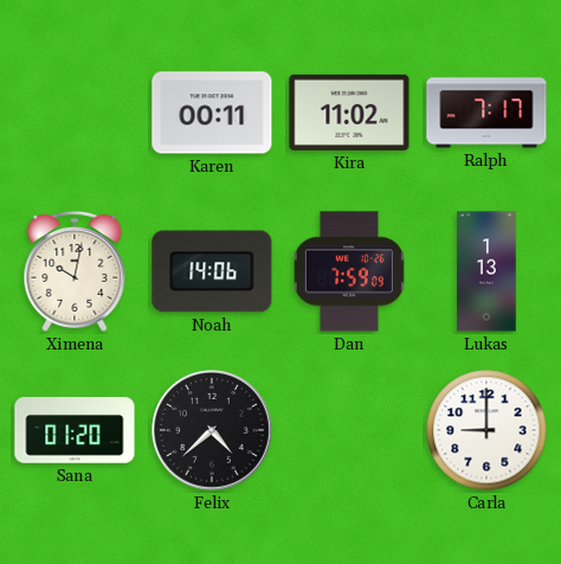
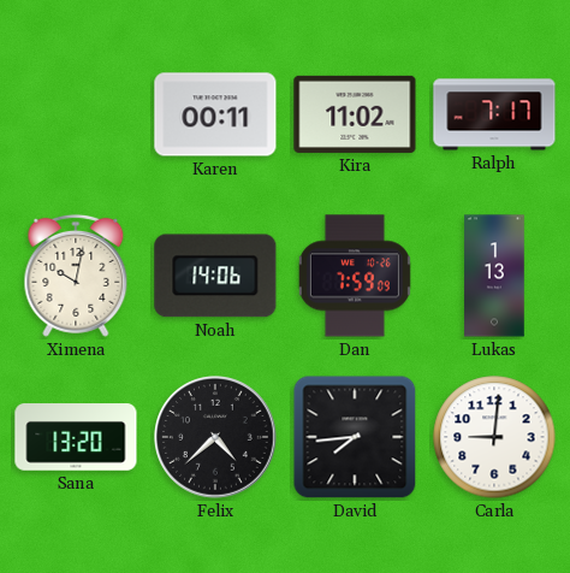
Sana: 01:20 -> 13:20
David: none -> 7:44
Carla: 9:00 -> 9:01
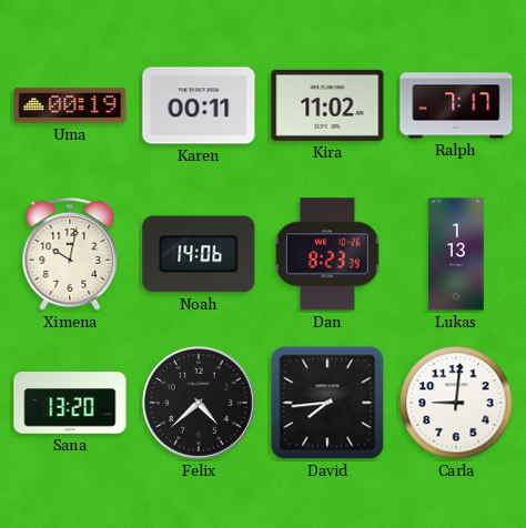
Uma: none -> 00:19
Dan: 7:59 -> 8:23
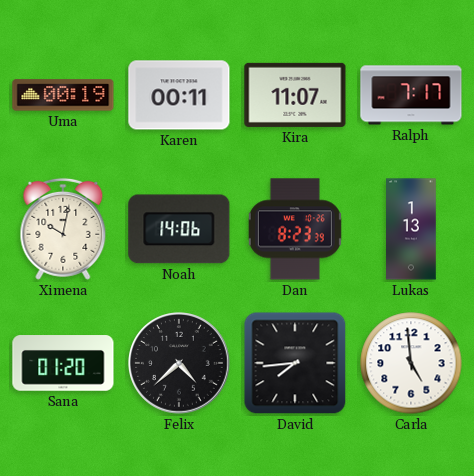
Kira: 11:02 -> 11:07
Sana: 13:20 -> 01:20
Carla: 9:01 -> 4:59
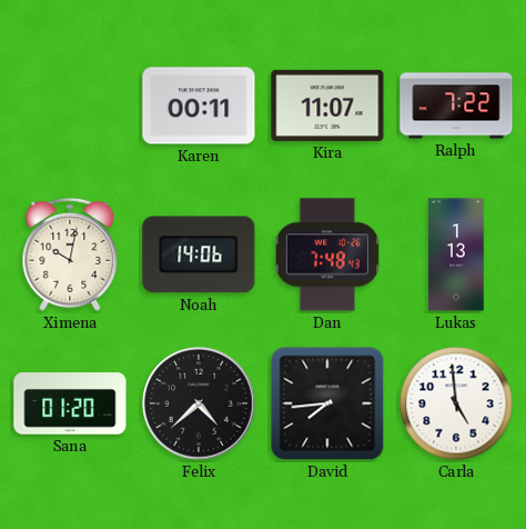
Uma: 00:19 -> none
Ralph: 7:17 -> 7:22
Dan: 8:23 -> 7:48
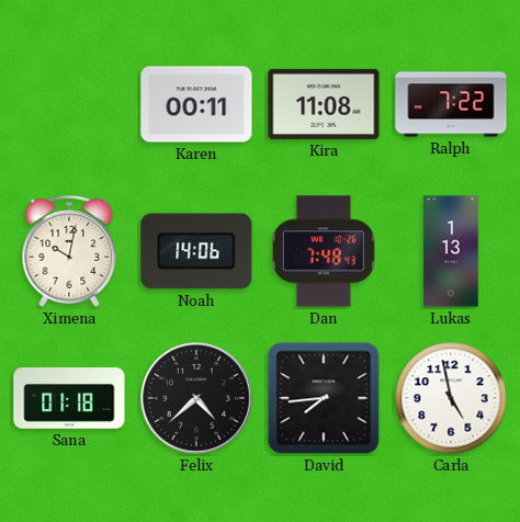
Kira: 11:07 -> 11:08
Sana: 01:20 -> 01:18
Carla: 4:59 -> 4:58
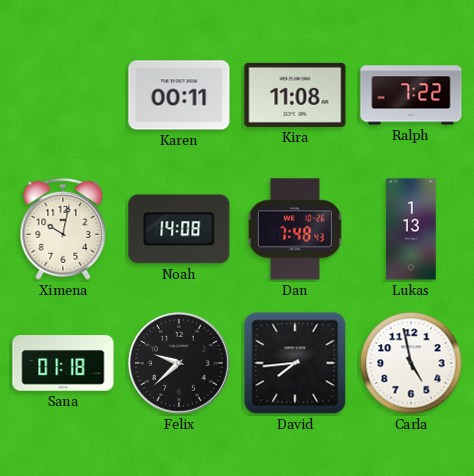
Noah: 14:06 -> 14:08
Felix: 4:38 -> 9:38
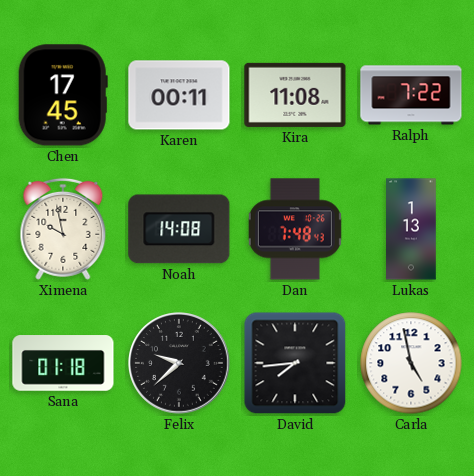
Chen: none -> 17:45
Ximena: 10:02 -> 9:58
